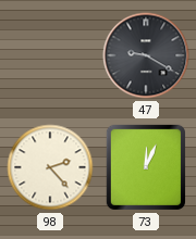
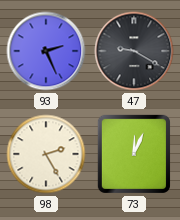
93: none -> 2:26
98: 2:23 -> 2:25
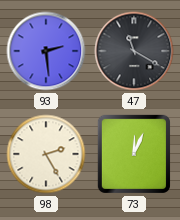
93: 2:26 -> 2:29
47: 9:20 -> 11:20
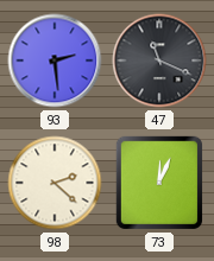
47: 11:20 -> 11:19
98: 2:25 -> 2:22
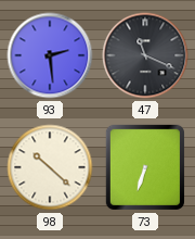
98: 2:22 -> 10:22
73: 12:04 -> 6:33
